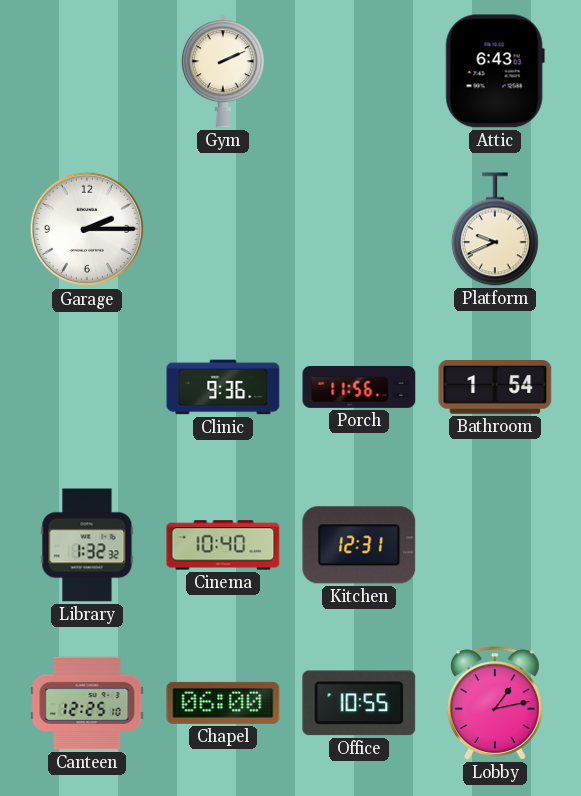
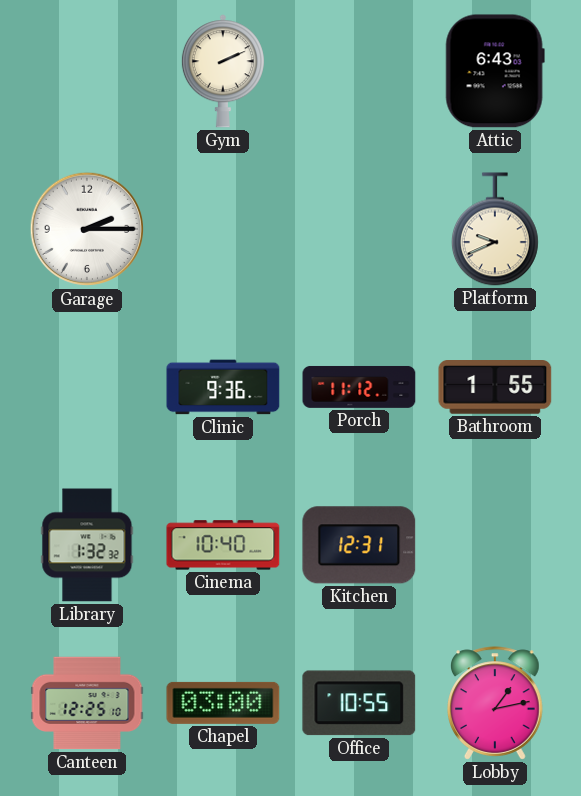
Porch: 11:56 -> 11:12
Bathroom: 1:54 -> 1:55
Chapel: 06:00 -> 03:00
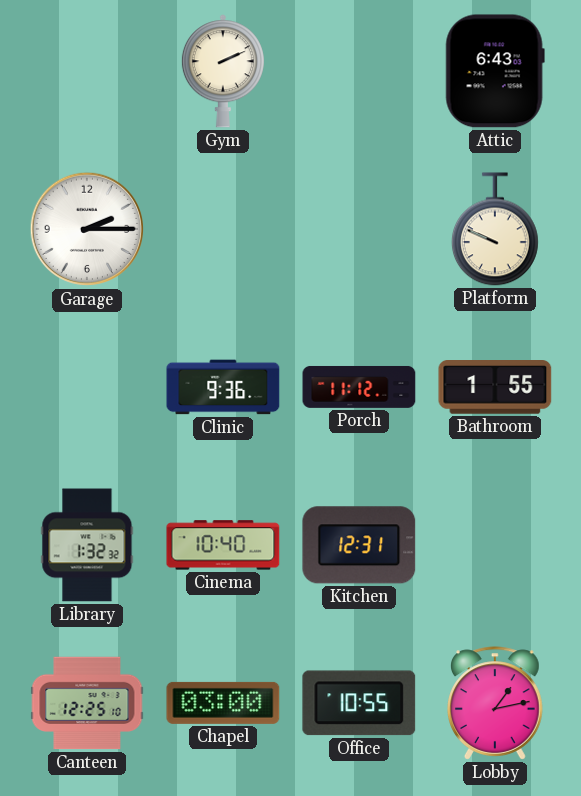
Platform: 9:41 -> 9:49
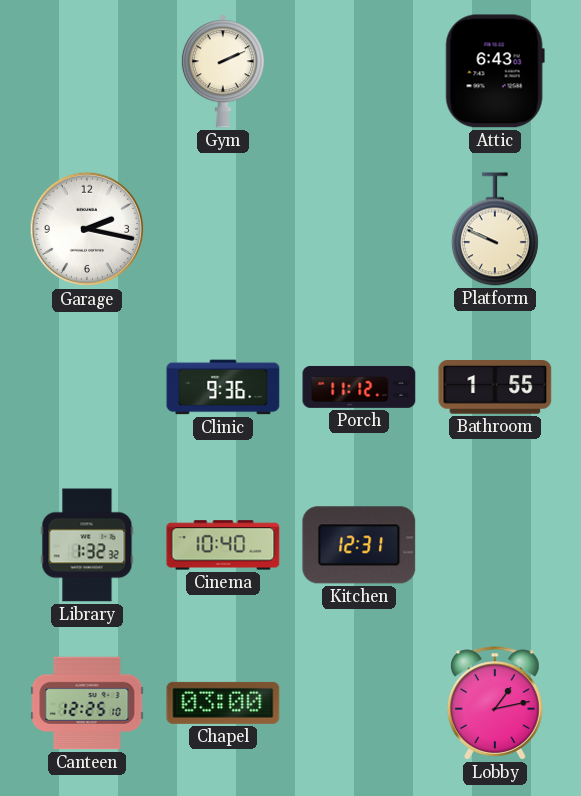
Garage: 2:15 -> 2:17
Office: 10:55 -> none
